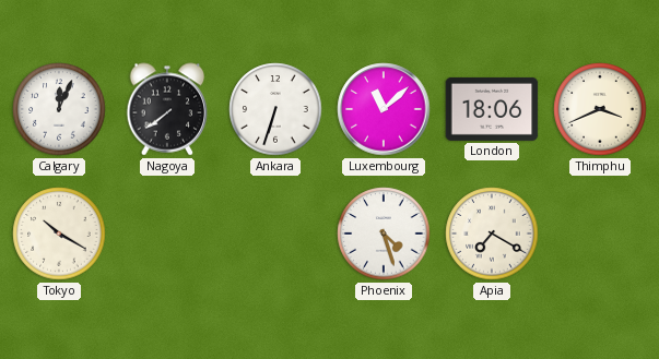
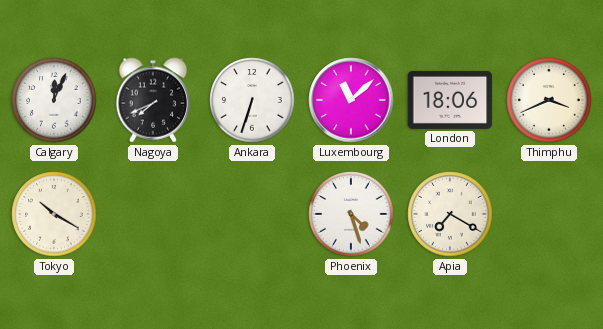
Nagoya: 7:39 -> 7:41
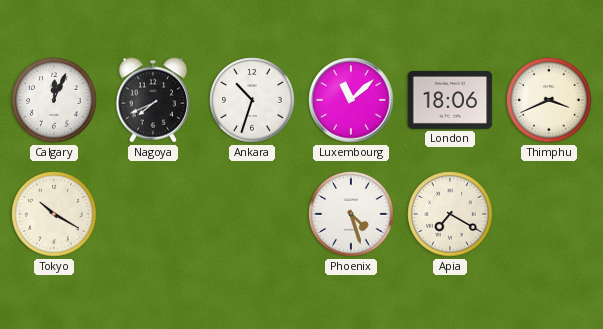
Ankara: 6:33 -> 10:33
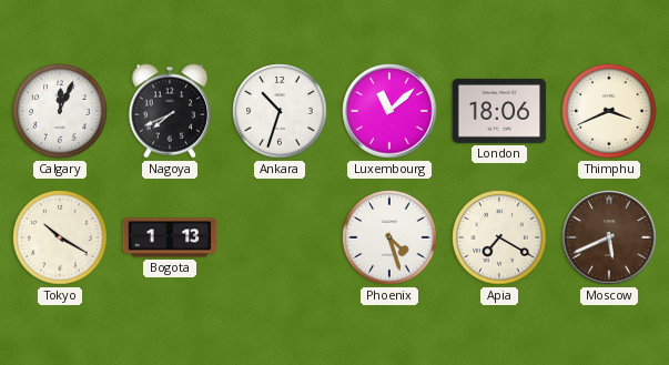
Bogota: none -> 1:13
Moscow: none -> 5:41
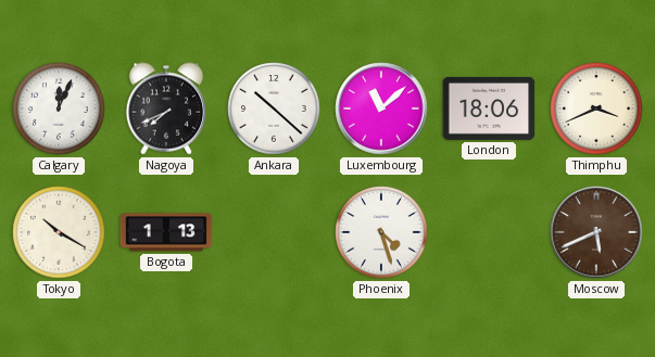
Ankara: 10:33 -> 10:22
Apia: 7:20 -> none
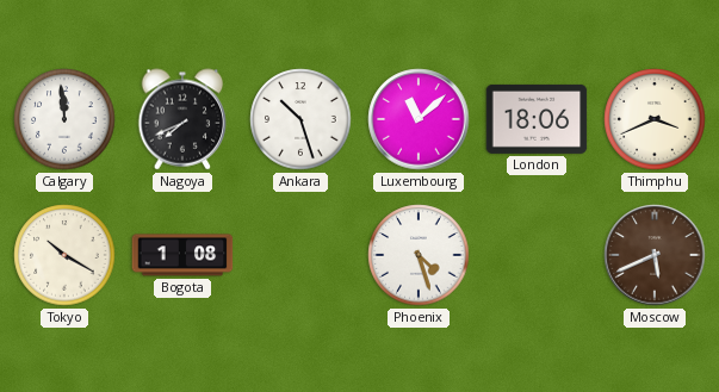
Calgary: 12:04 -> 11:59
Ankara: 10:22 -> 10:27
Bogota: 1:13 -> 1:08
